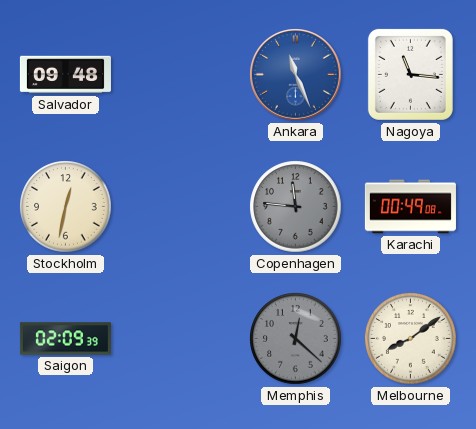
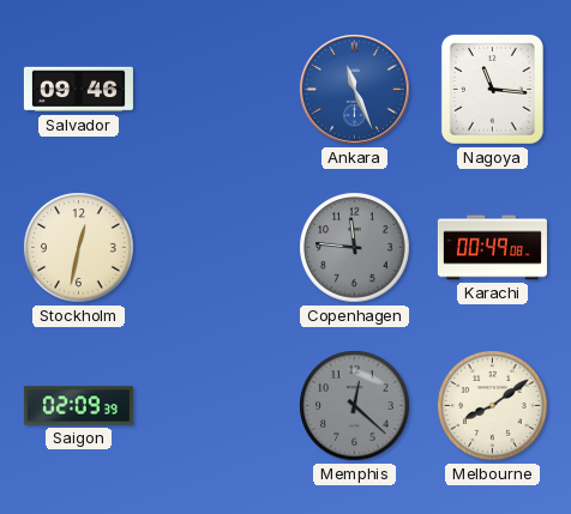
Salvador: 09:48 -> 09:46
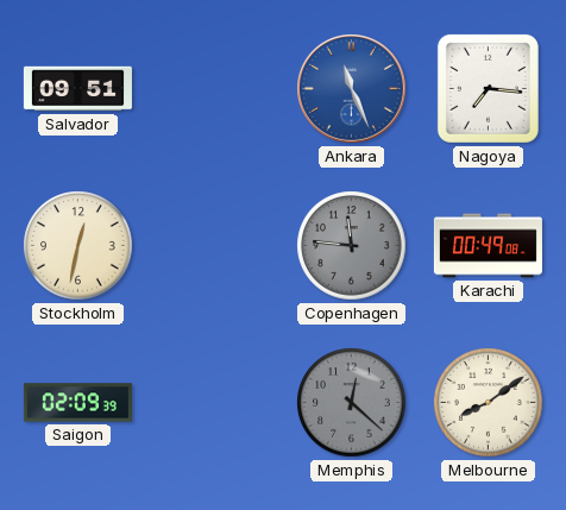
Salvador: 09:46 -> 09:51
Nagoya: 11:16 -> 7:16
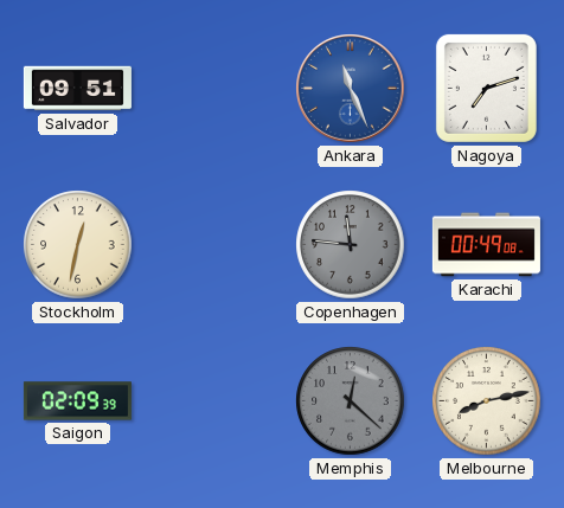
Nagoya: 7:16 -> 7:12
Melbourne: 8:09 -> 8:13
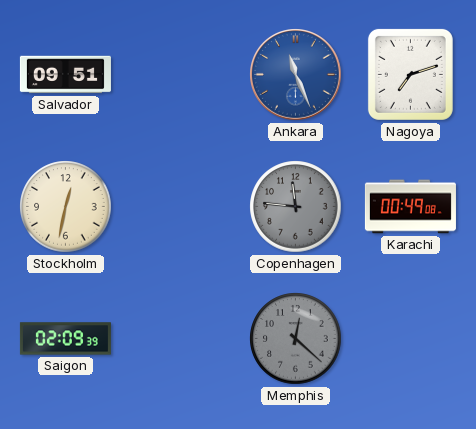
Melbourne: 8:13 -> none
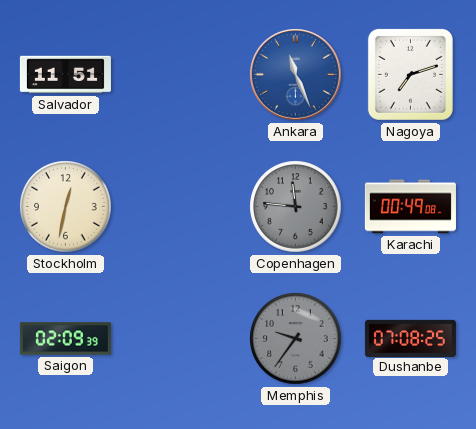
Salvador: 09:51 -> 11:51
Memphis: 12:22 -> 9:36
Dushanbe: none -> 07:08
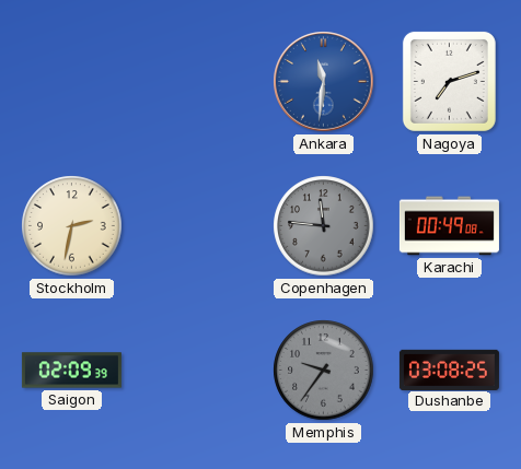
Salvador: 11:51 -> none
Ankara: 11:26 -> 11:31
Stockholm: 12:32 -> 2:32
Dushanbe: 07:08 -> 03:08
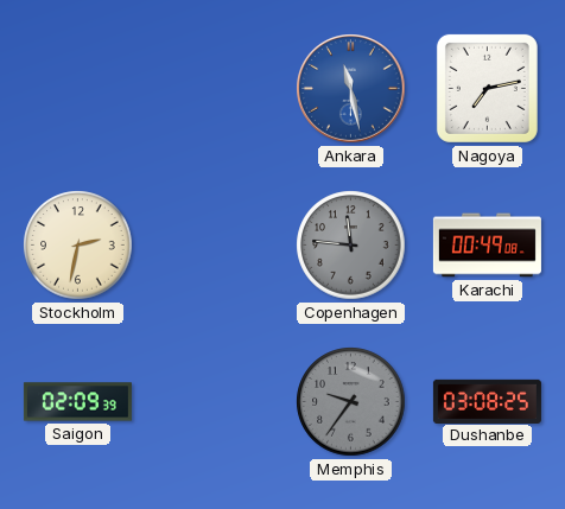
Ankara: 11:31 -> 11:28
Nagoya: 7:12 -> 7:13
